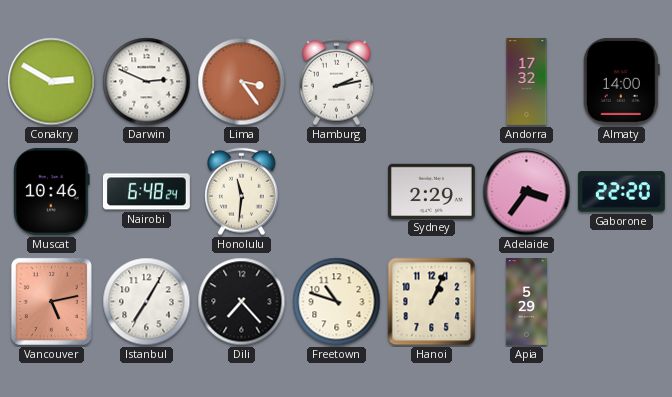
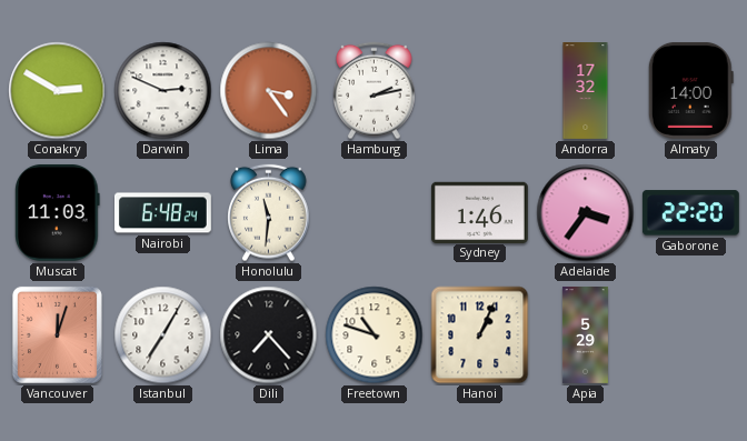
Muscat: 10:46 -> 11:03
Sydney: 2:29 -> 1:46
Vancouver: 5:13 -> 12:03
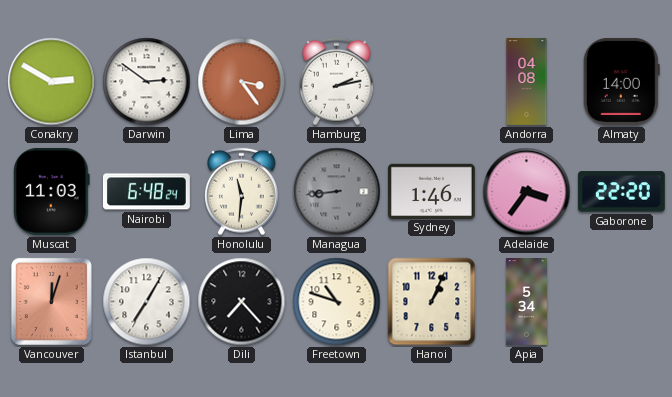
Darwin: 2:49 -> 2:51
Andorra: 17:32 -> 04:08
Managua: none -> 8:44
Apia: 5:29 -> 5:34
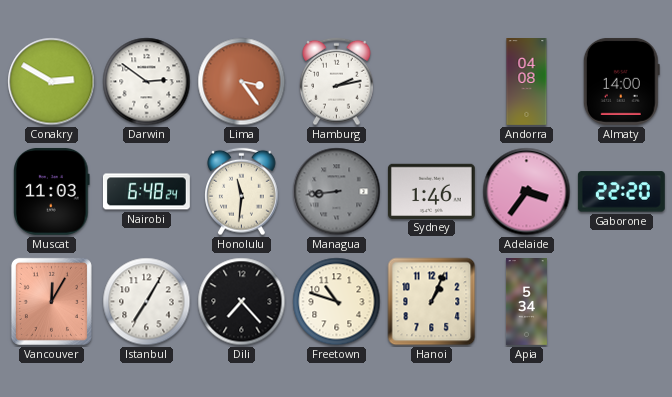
Vancouver: 12:03 -> 12:05
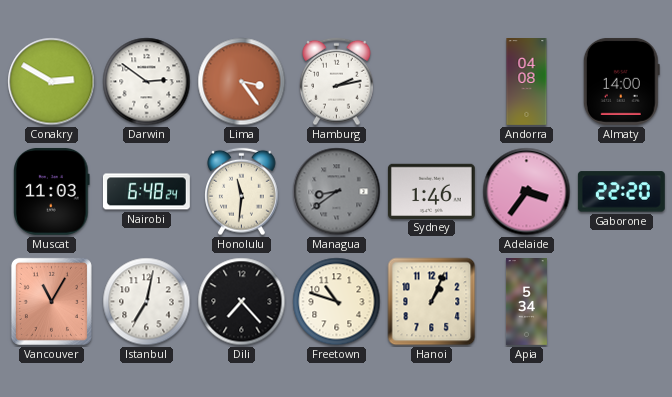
Managua: 8:44 -> 8:39
Vancouver: 12:05 -> 11:05
Istanbul: 7:05 -> 7:02
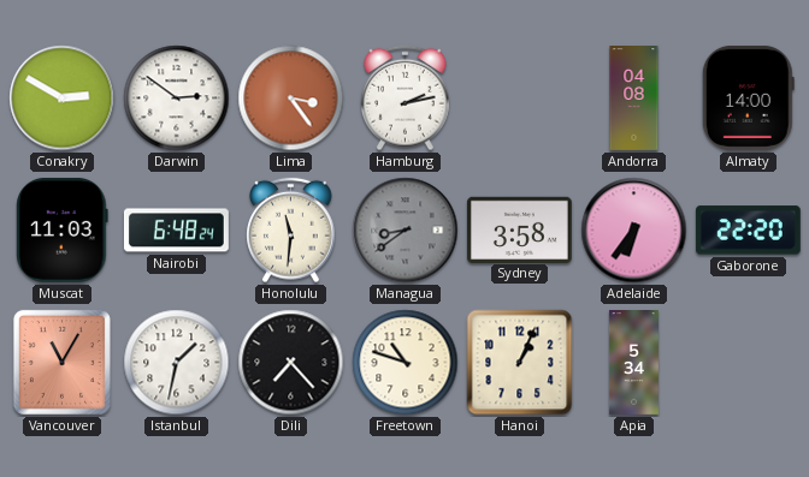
Sydney: 1:46 -> 3:58
Adelaide: 3:36 -> 6:36
Istanbul: 7:02 -> 1:32
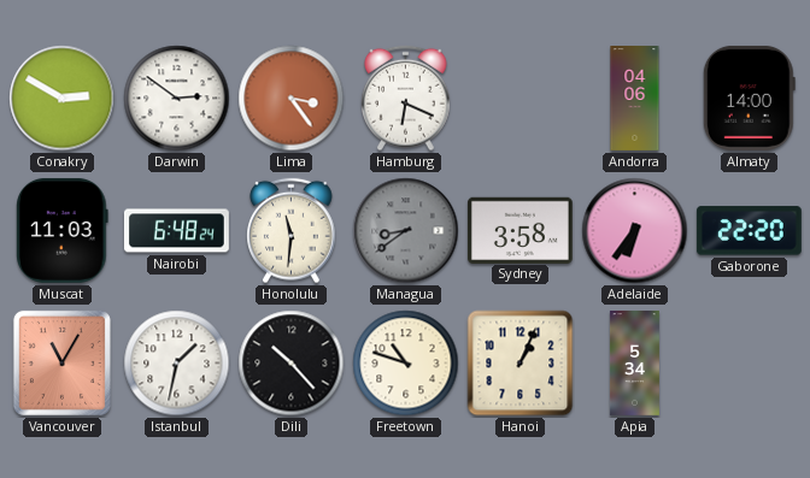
Hamburg: 2:13 -> 6:19
Andorra: 04:08 -> 04:06
Dili: 7:23 -> 10:23
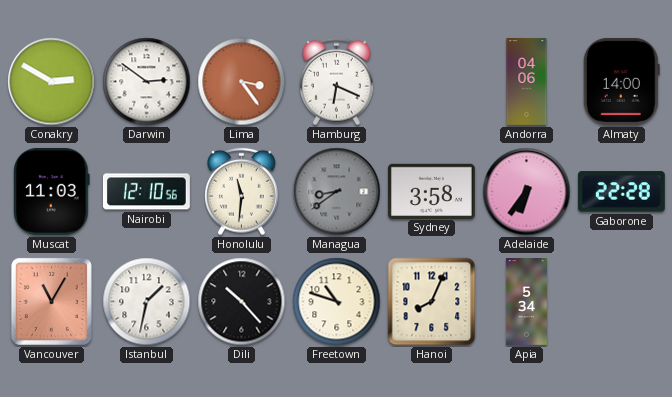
Nairobi: 6:48 -> 12:10
Gaborone: 22:20 -> 22:28
Hanoi: 1:04 -> 8:04
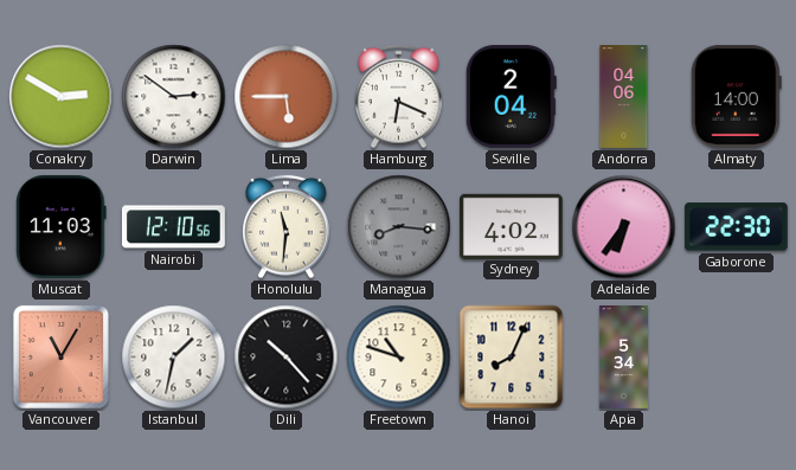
Lima: 3:24 -> 5:45
Seville: none -> 2:04
Managua: 8:39 -> 8:16
Sydney: 3:58 -> 4:02
Gaborone: 22:28 -> 22:30
